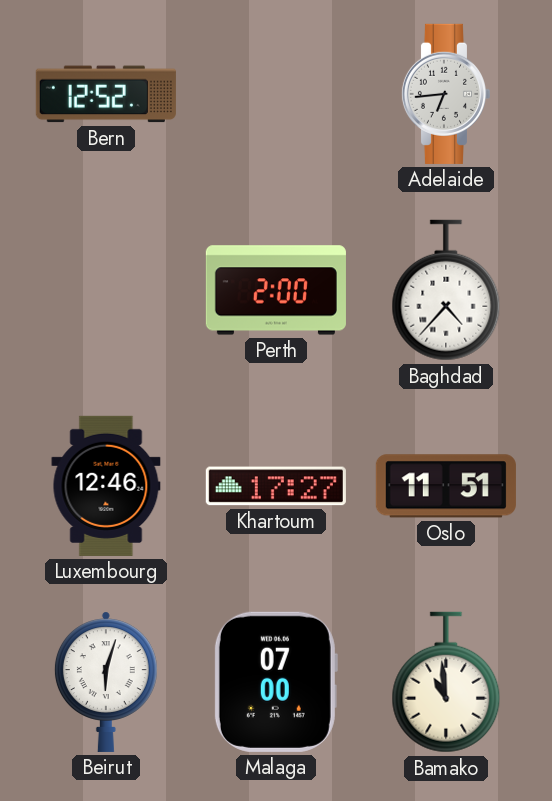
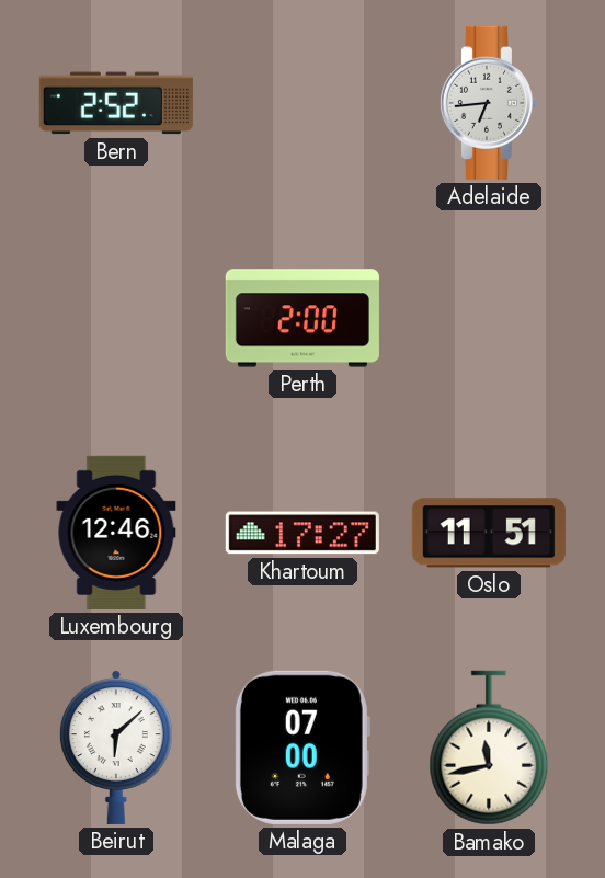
Bern: 12:52 -> 2:52
Baghdad: 4:37 -> none
Beirut: 6:03 -> 6:08
Bamako: 10:59 -> 11:43
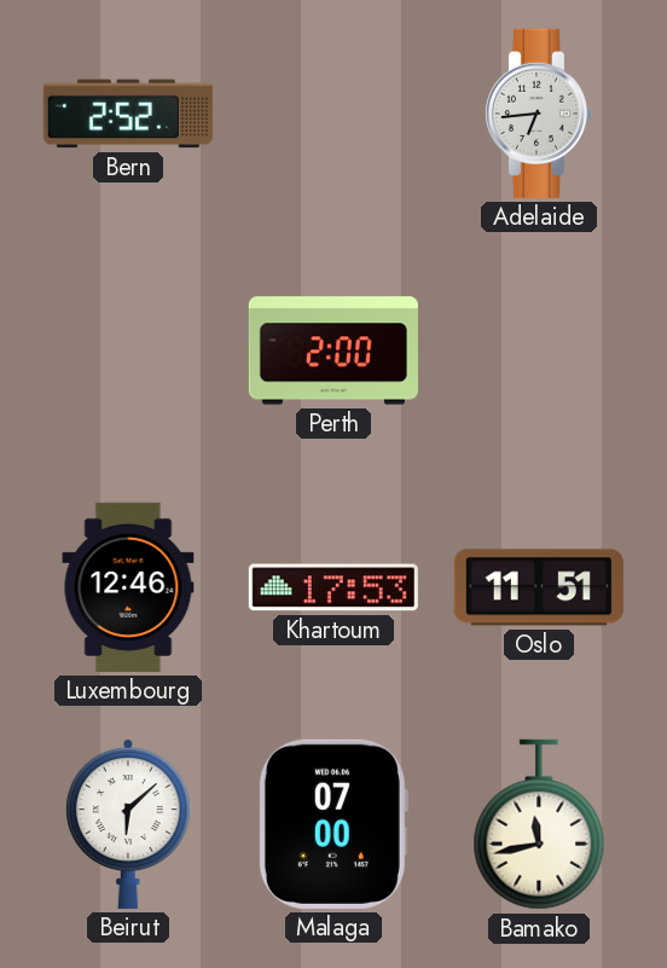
Khartoum: 17:27 -> 17:53
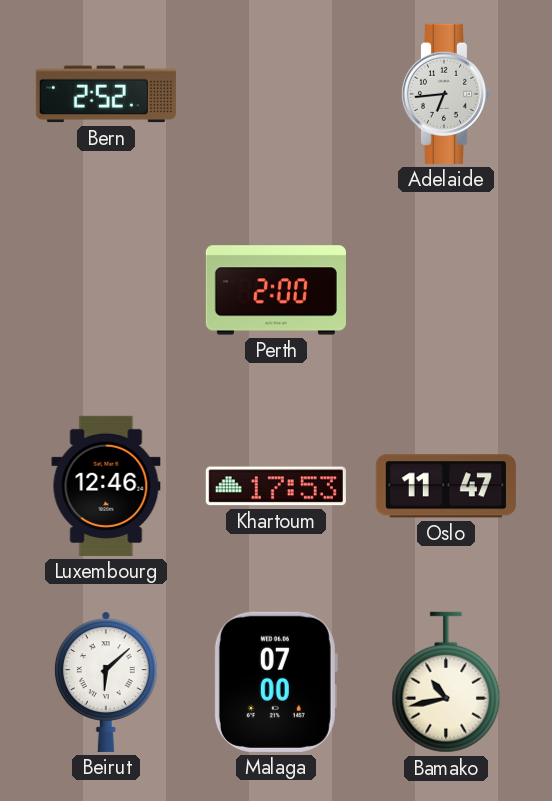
Oslo: 11:51 -> 11:47
Bamako: 11:43 -> 10:43
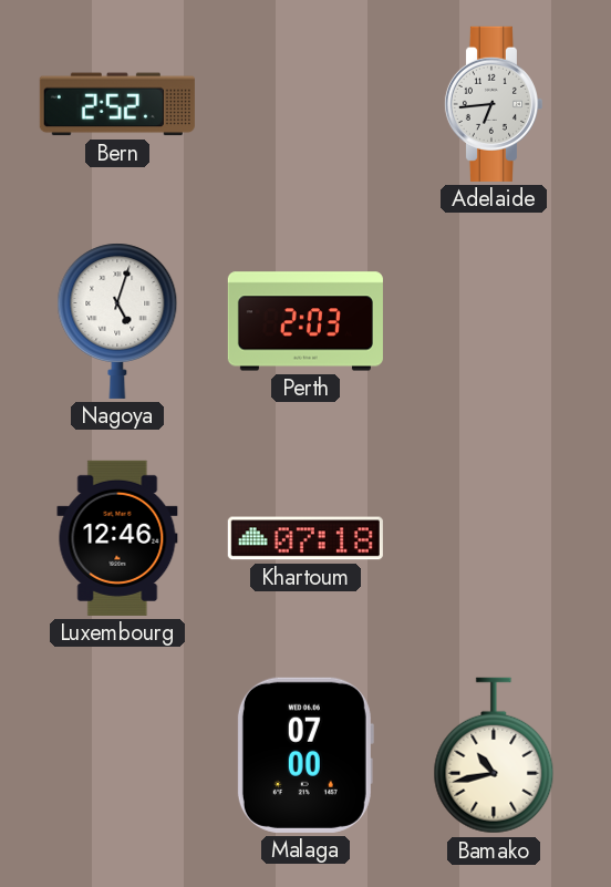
Nagoya: none -> 5:03
Perth: 2:00 -> 2:03
Khartoum: 17:53 -> 07:18
Oslo: 11:47 -> none
Beirut: 6:08 -> none
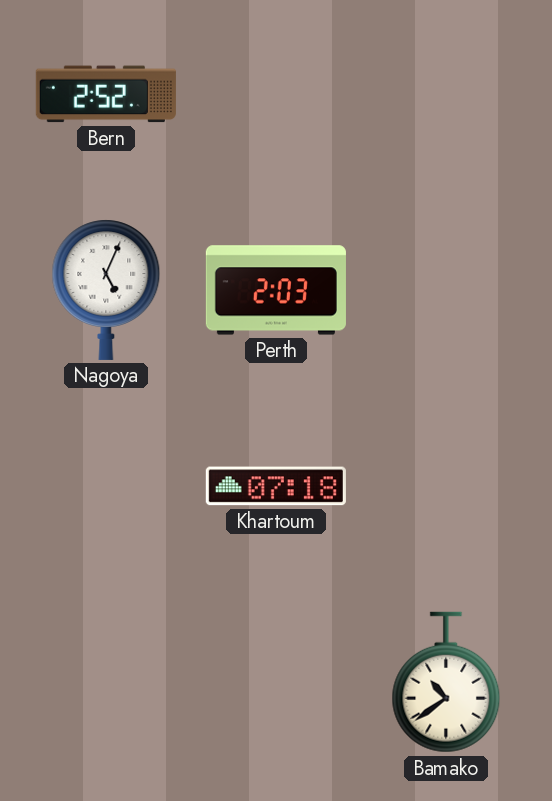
Adelaide: 6:44 -> none
Nagoya: 5:03 -> 5:04
Luxembourg: 12:46 -> none
Malaga: 07:00 -> none
Bamako: 10:43 -> 10:39
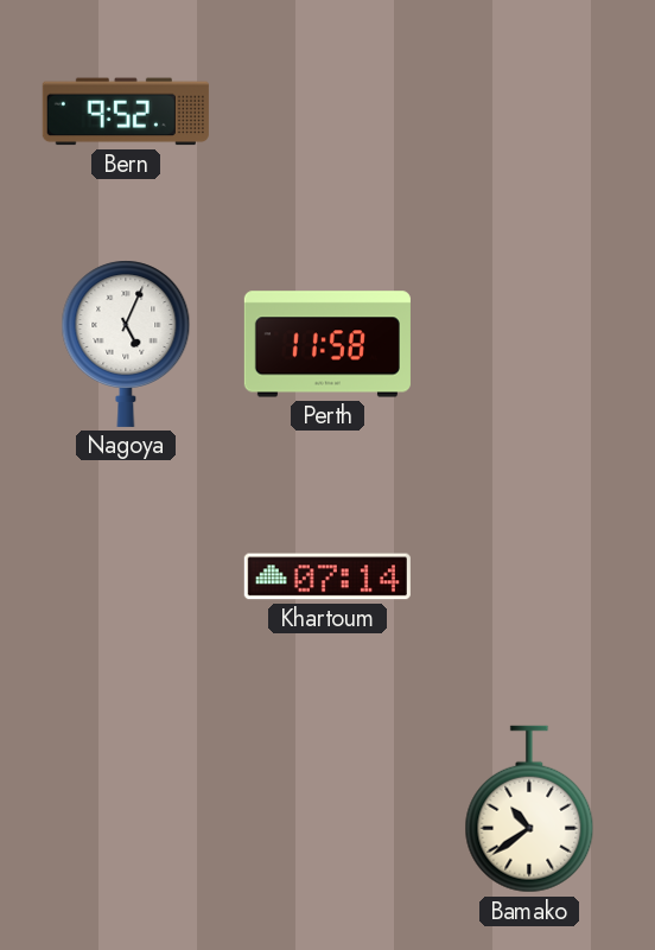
Bern: 2:52 -> 9:52
Perth: 2:03 -> 11:58
Khartoum: 07:18 -> 07:14
